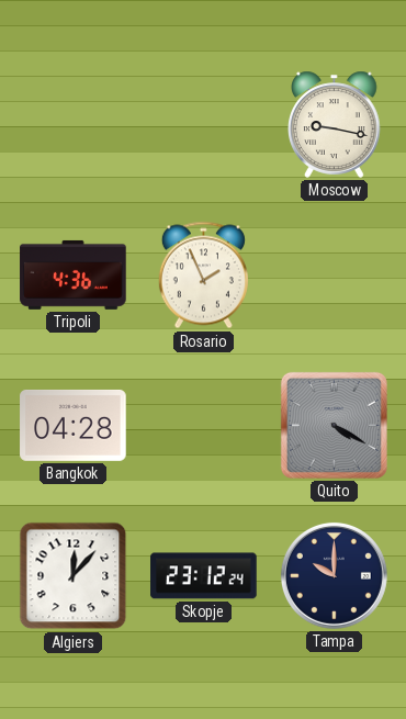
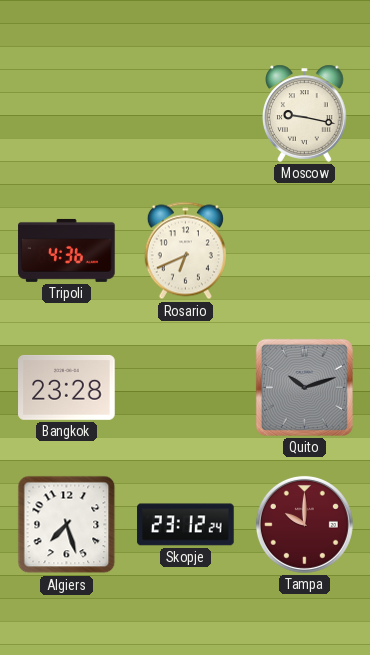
Rosario: 1:56 -> 6:41
Bangkok: 04:28 -> 23:28
Quito: 4:20 -> 10:12
Algiers: 12:07 -> 7:27
Tampa dial: navy -> burgundy
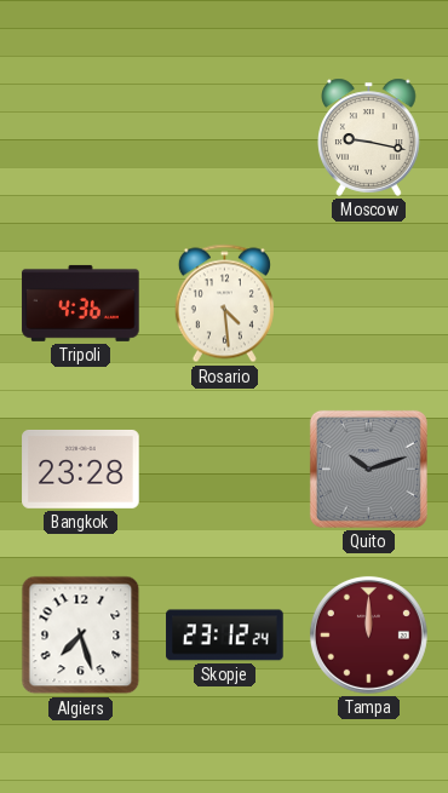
Rosario: 6:41 -> 4:29
Tampa: 10:00 -> 12:00
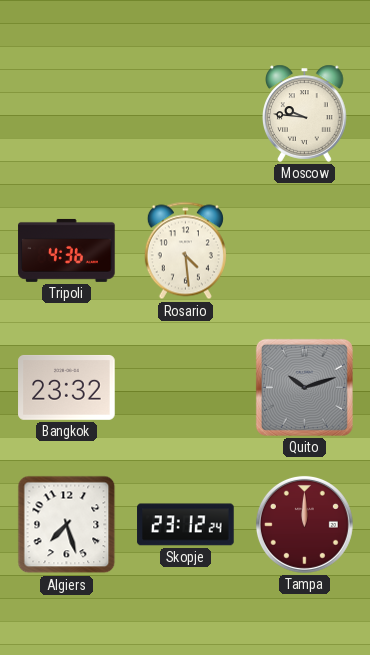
Moscow: 9:17 -> 9:46
Bangkok: 23:28 -> 23:32
